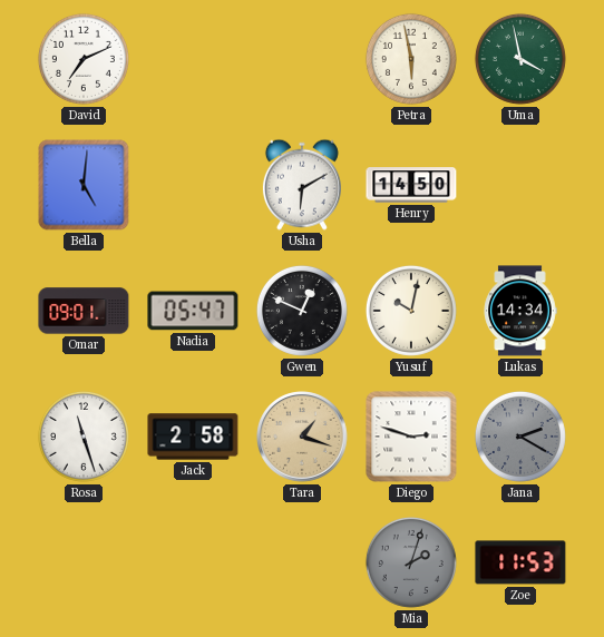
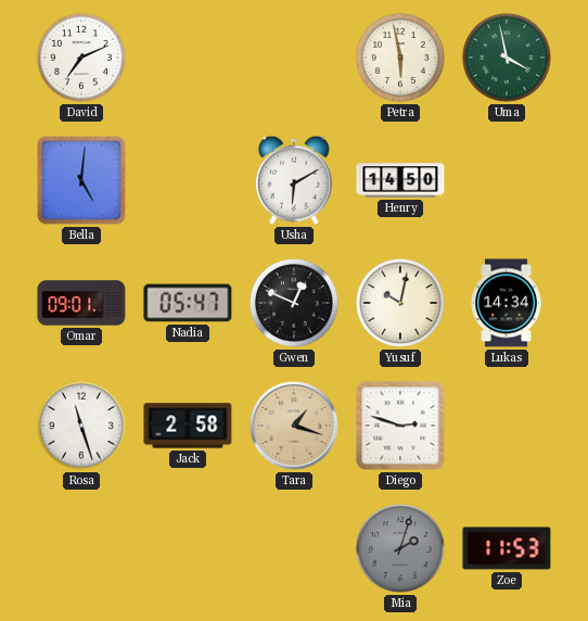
Jana: 2:20 -> none
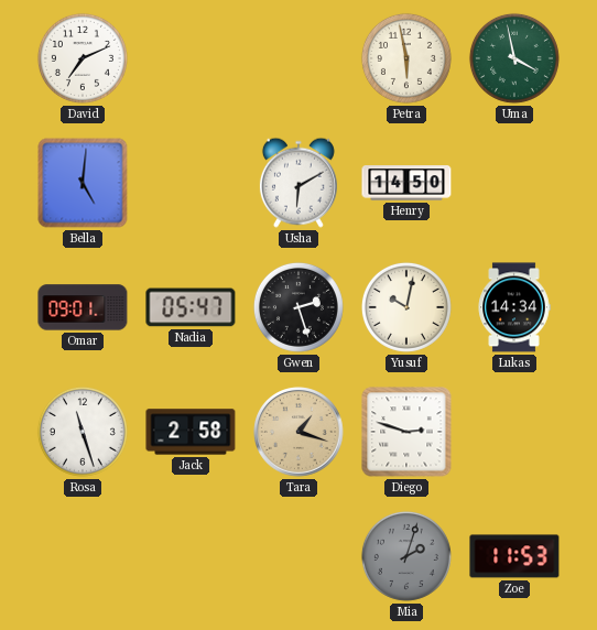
Gwen: 12:49 -> 2:27
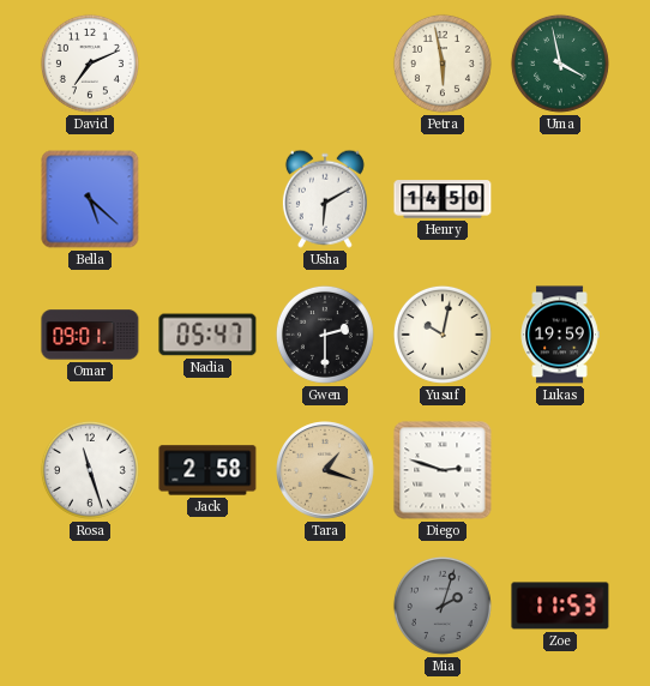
Bella: 5:01 -> 5:22
Gwen: 2:27 -> 2:30
Lukas: 14:34 -> 19:59
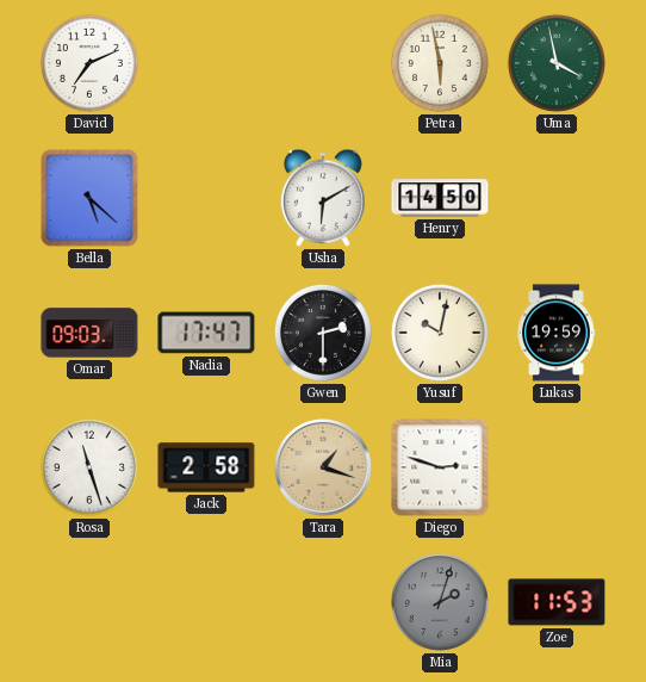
Omar: 09:01 -> 09:03
Nadia: 05:47 -> 17:47
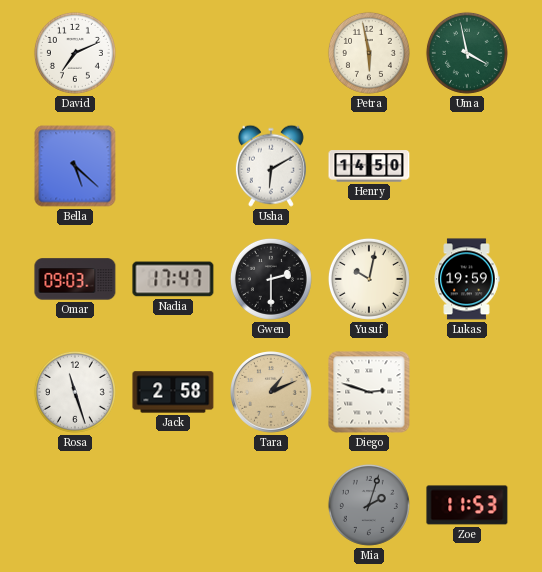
Tara: 1:18 -> 1:11
